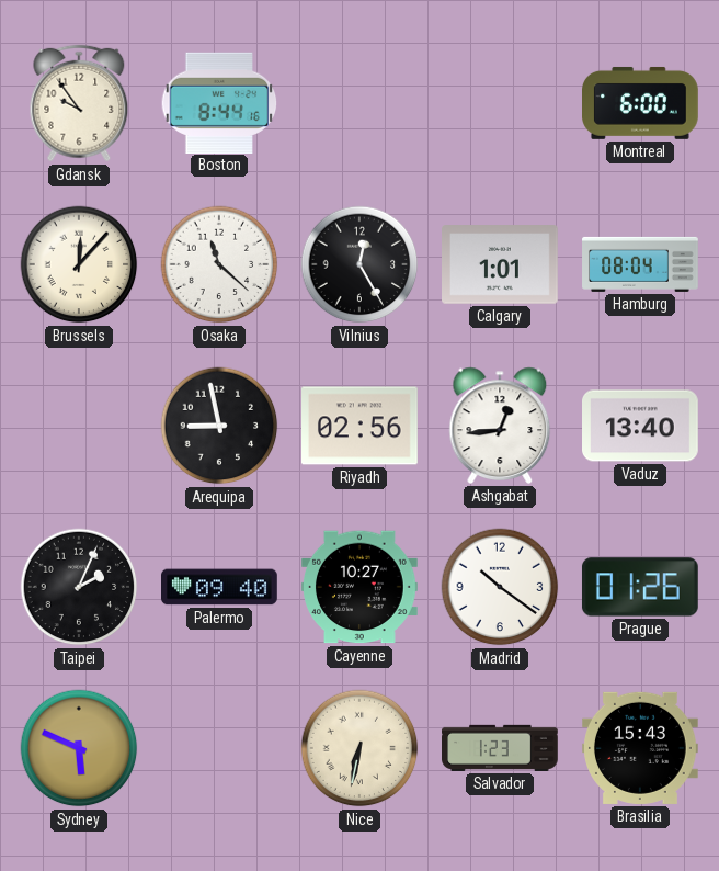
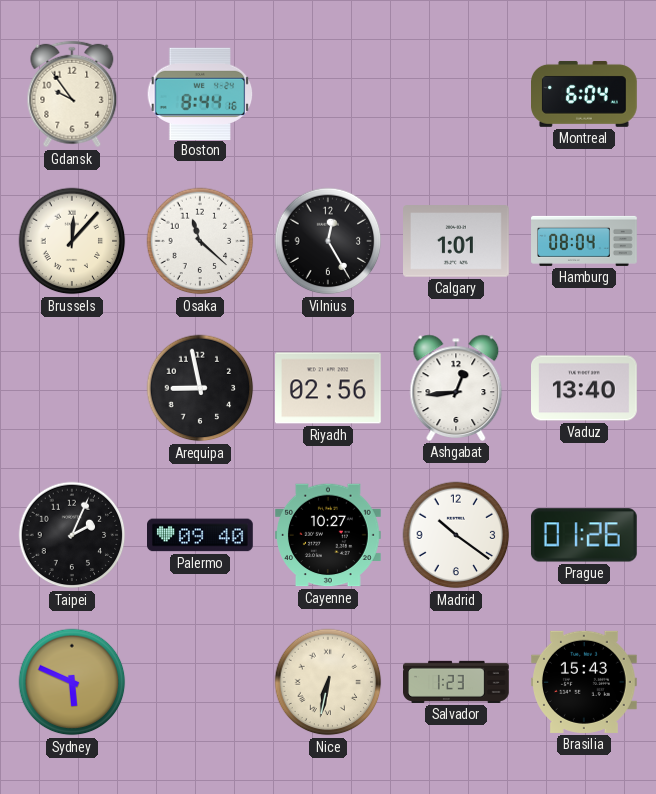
Montreal: 6:00 -> 6:04
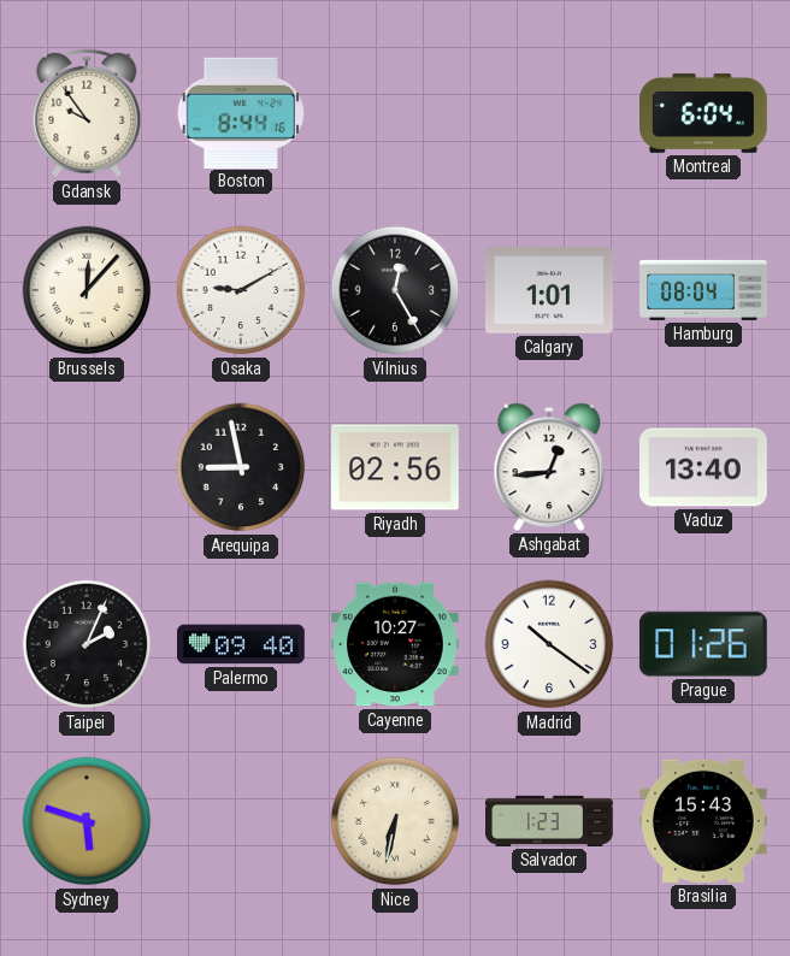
Osaka: 11:22 -> 9:10
Sydney: 5:49 -> 5:48
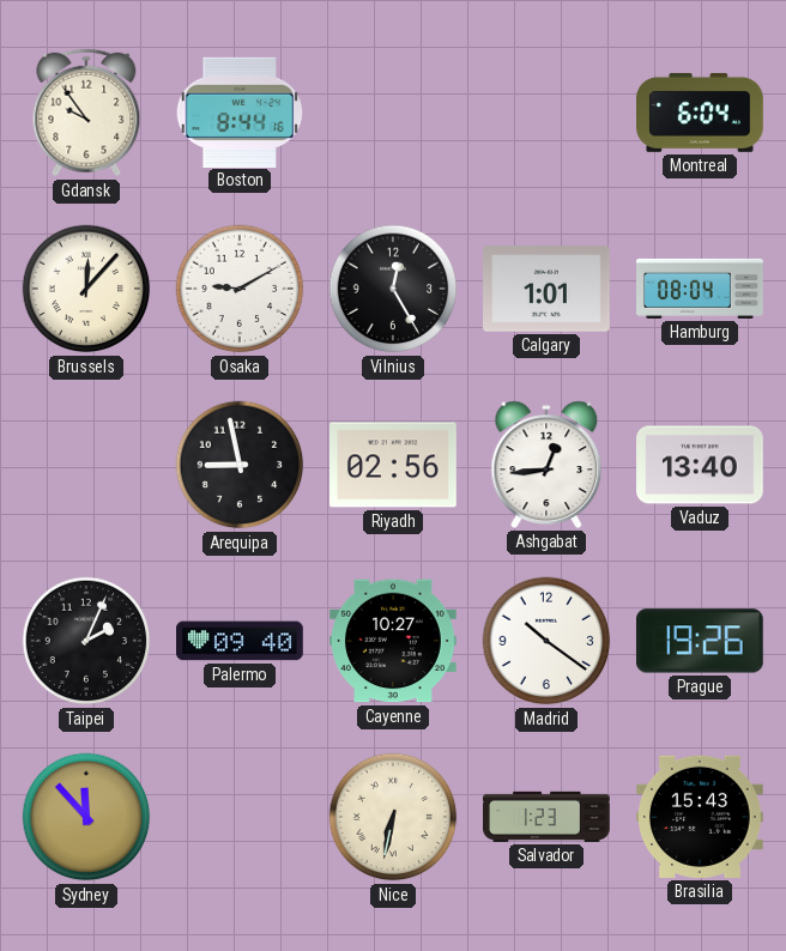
Prague: 01:26 -> 19:26
Sydney: 5:48 -> 11:53
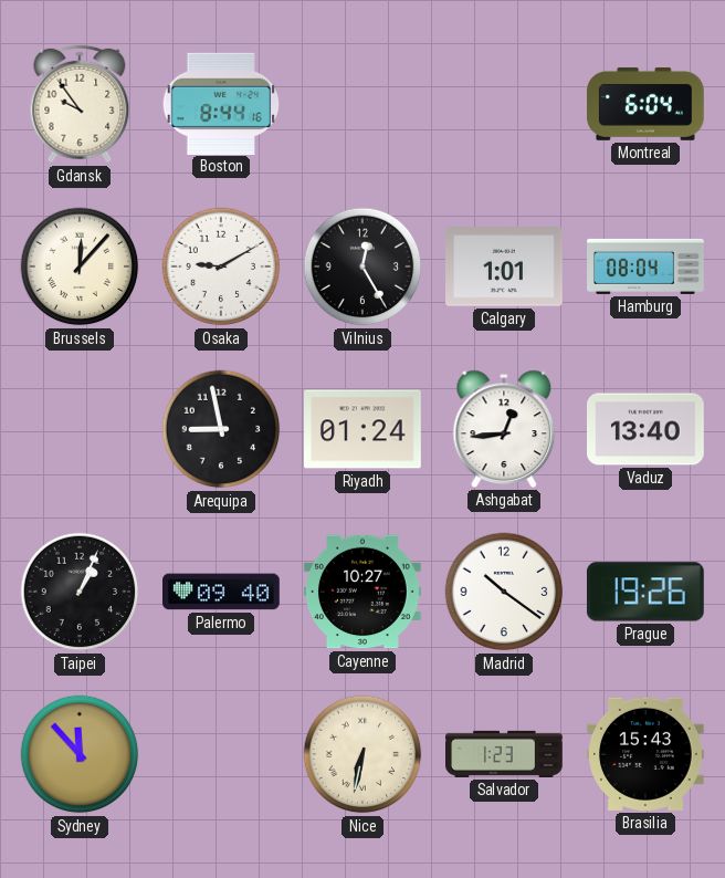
Riyadh: 02:56 -> 01:24
Taipei: 2:04 -> 1:04
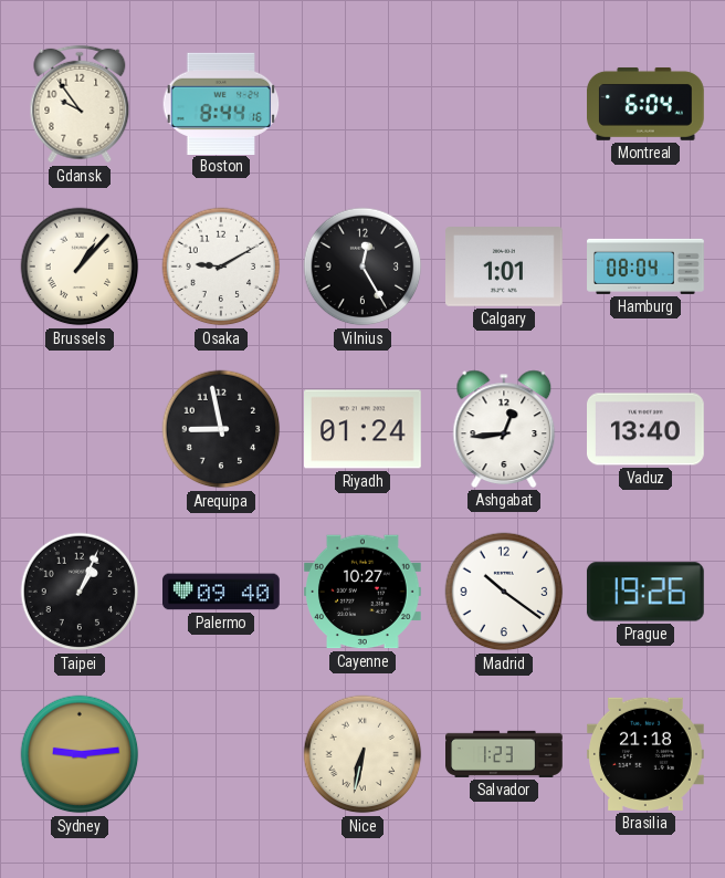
Brussels: 12:07 -> 1:07
Sydney: 11:53 -> 9:14
Brasilia: 15:43 -> 21:18
